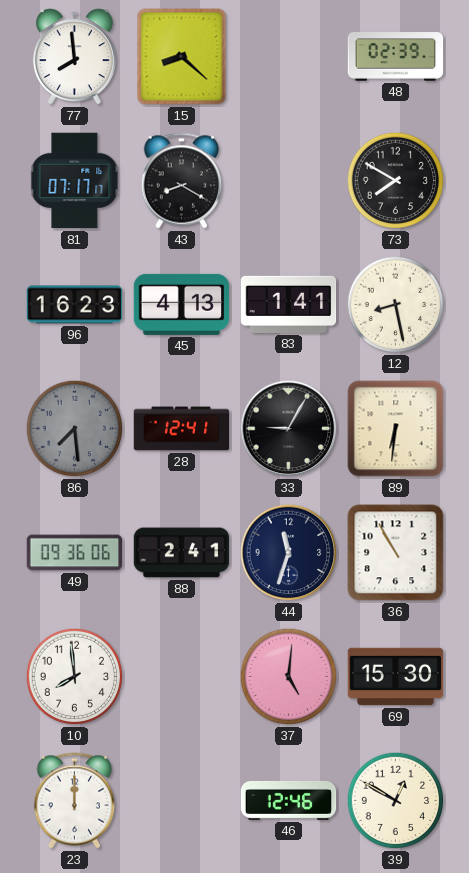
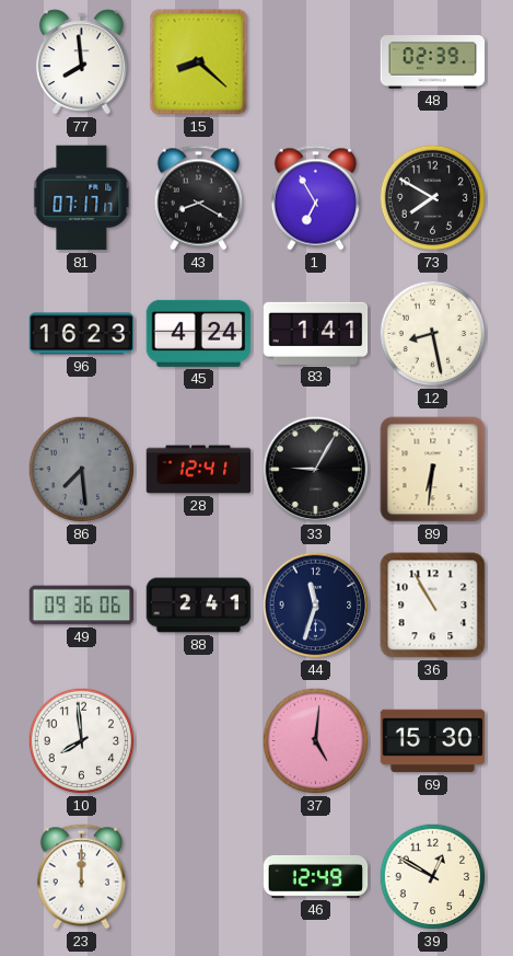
1: none -> 6:55
45: 4:13 -> 4:24
46: 12:46 -> 12:49
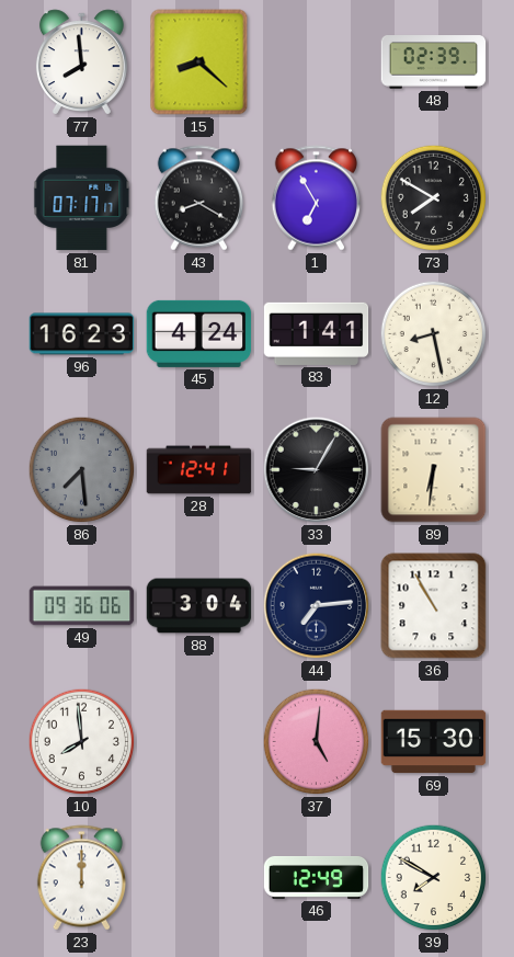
88: 2:41 -> 3:04
44: 11:33 -> 7:14
39: 12:50 -> 7:50
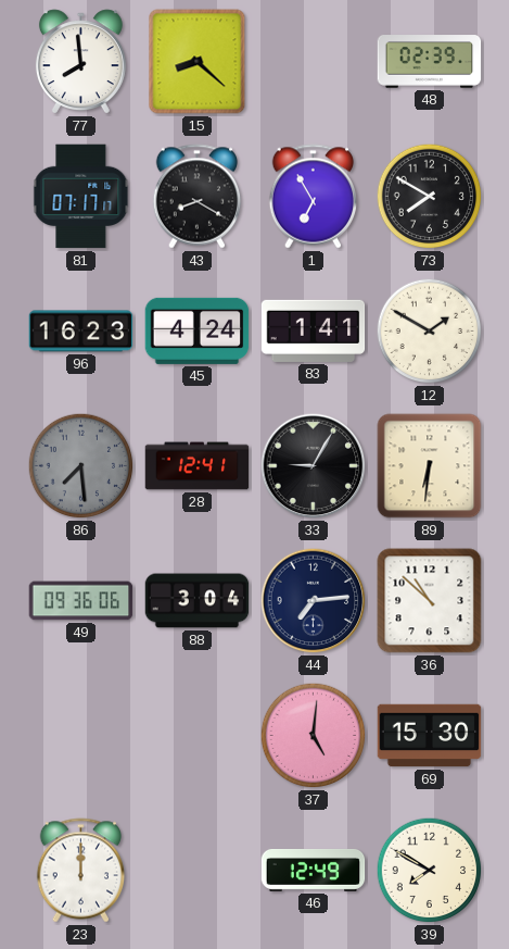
12: 8:28 -> 1:50
36: 10:55 -> 10:52
10: 7:59 -> none
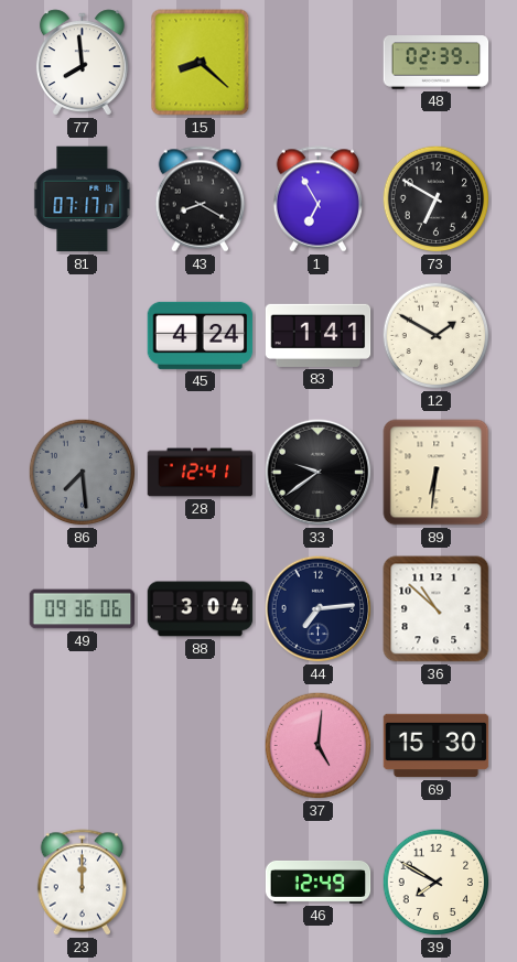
73: 7:50 -> 6:50
96: 16:23 -> none
33: 9:05 -> 9:39
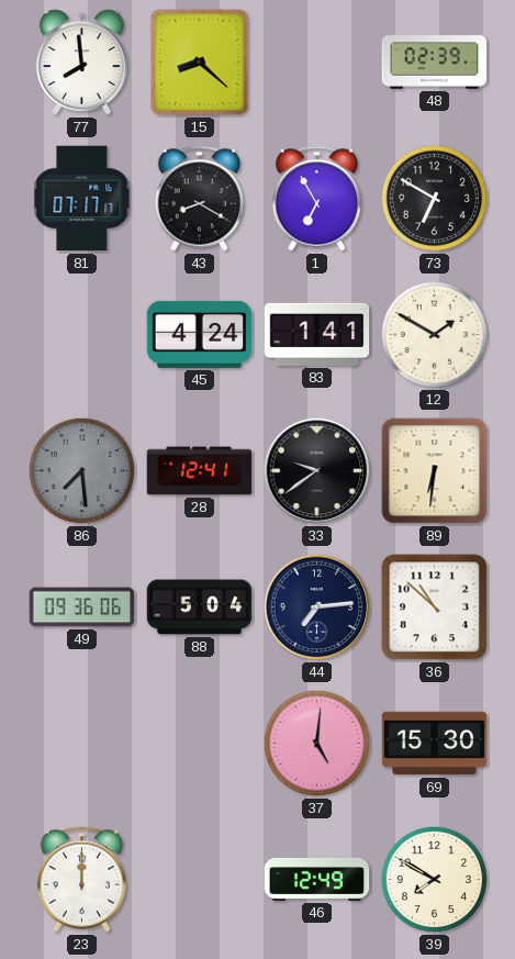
88: 3:04 -> 5:04
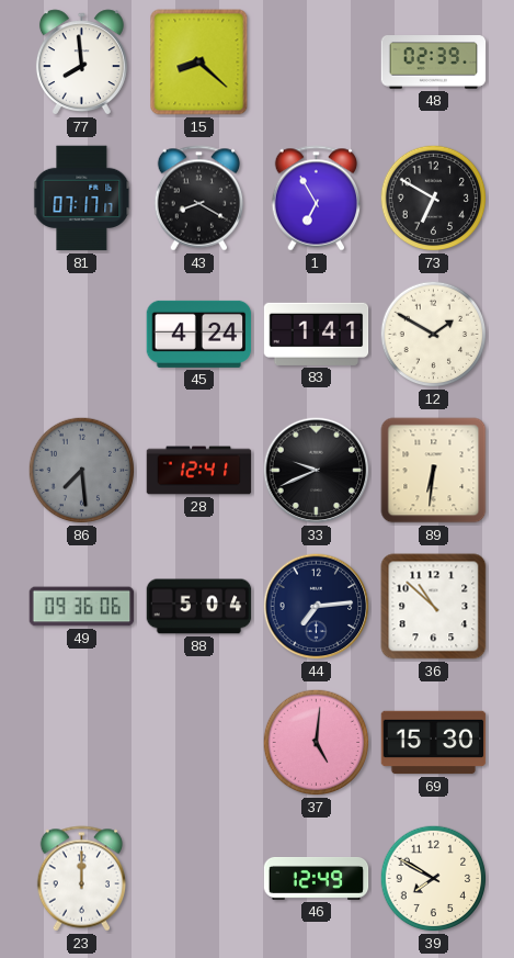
33: 9:39 -> 9:41
